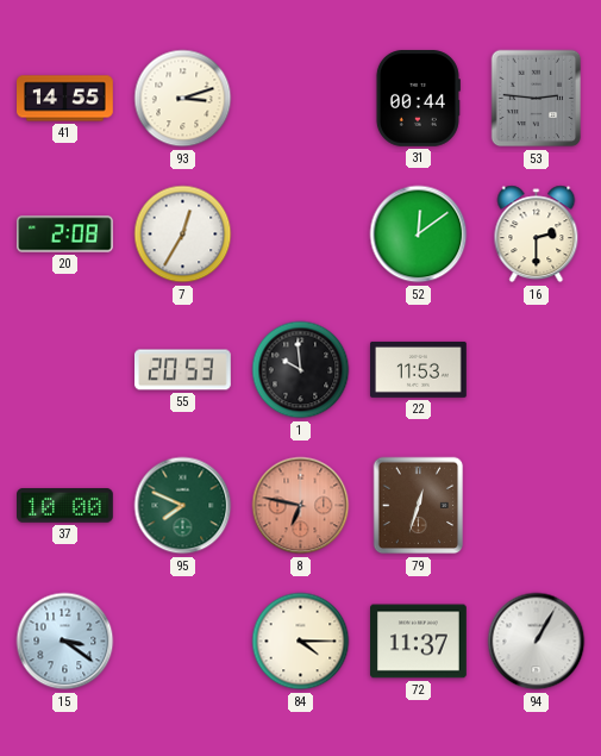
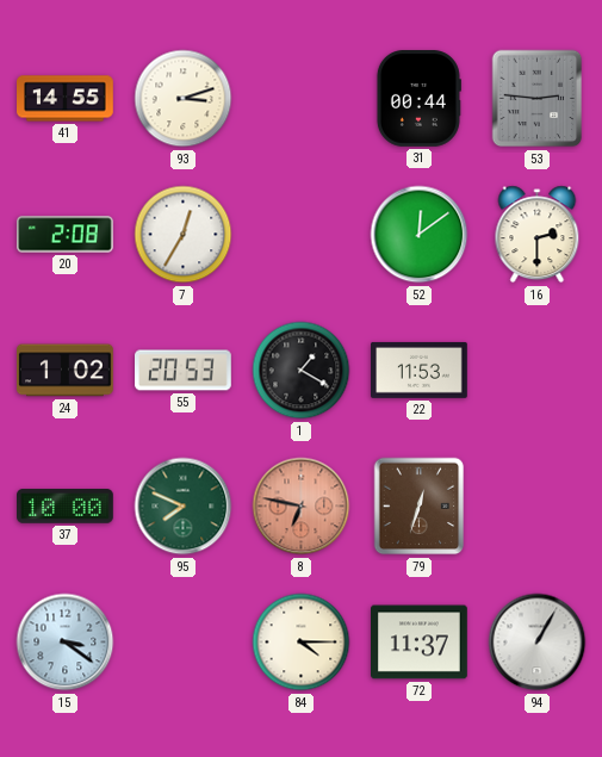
24: none -> 1:02
1: 9:59 -> 1:20
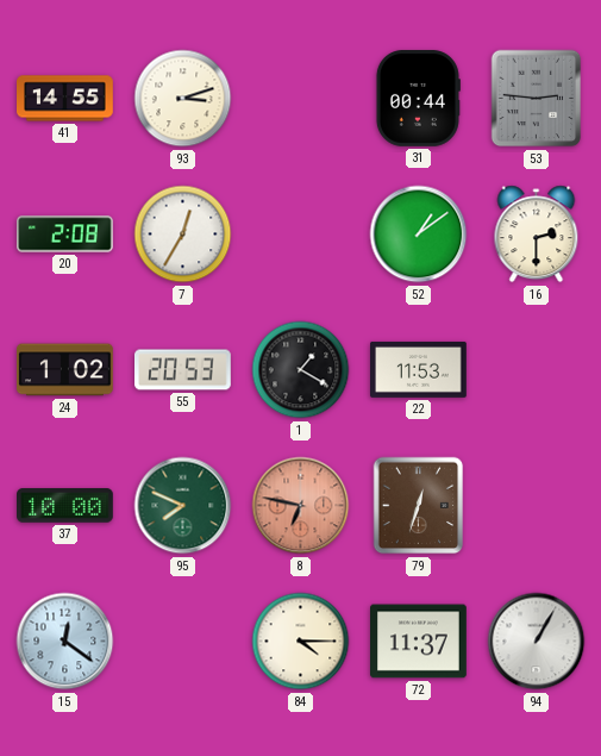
52: 12:09 -> 1:09
15: 3:21 -> 12:21
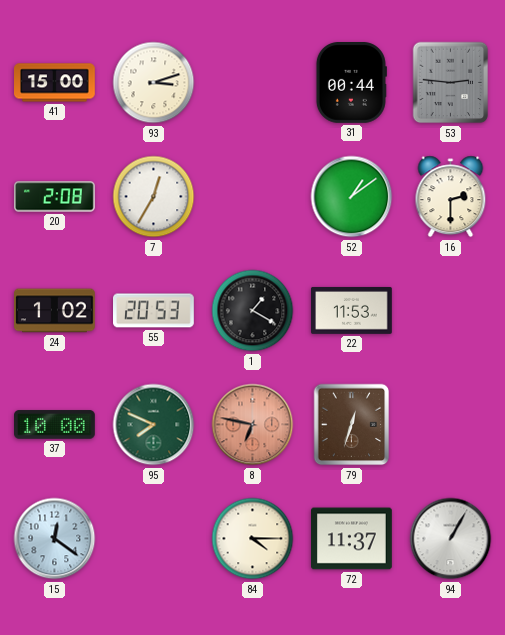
41: 14:55 -> 15:00
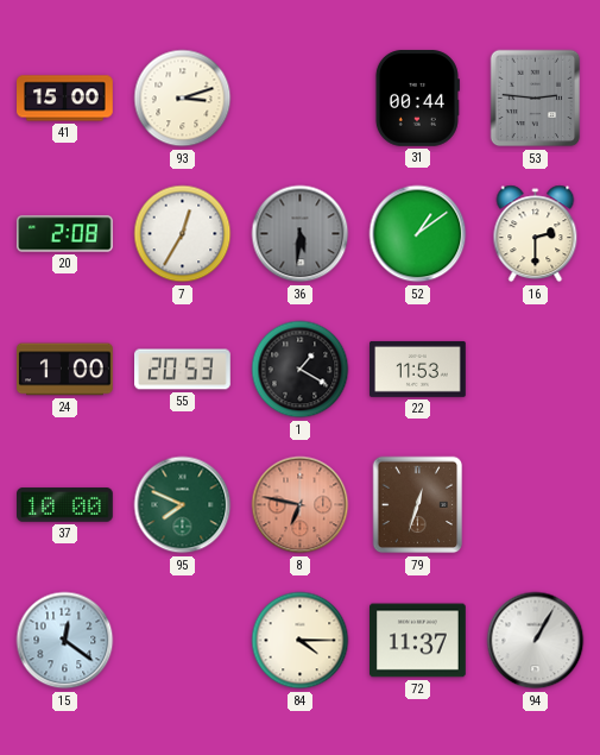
36: none -> 5:31
24: 1:02 -> 1:00
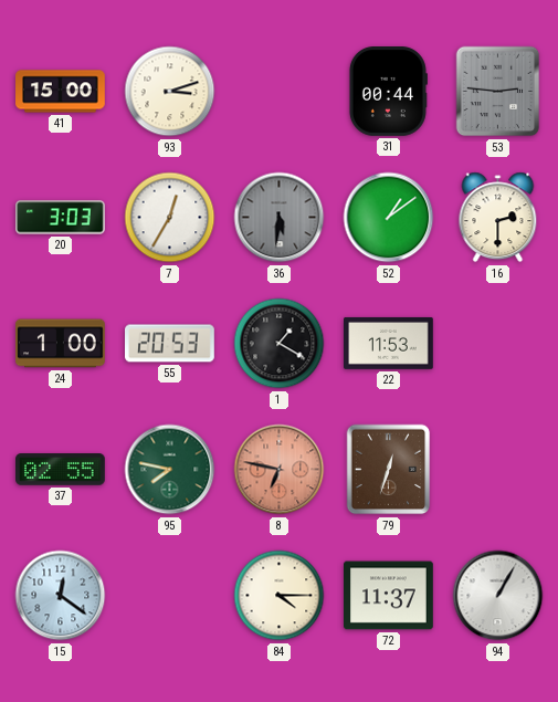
20: 2:08 -> 3:03
37: 10:00 -> 02:55
95: 7:49 -> 7:47
